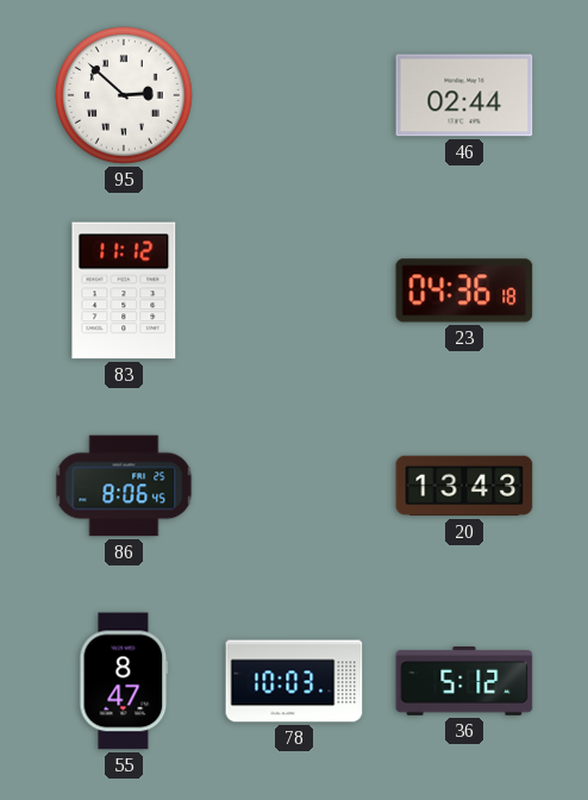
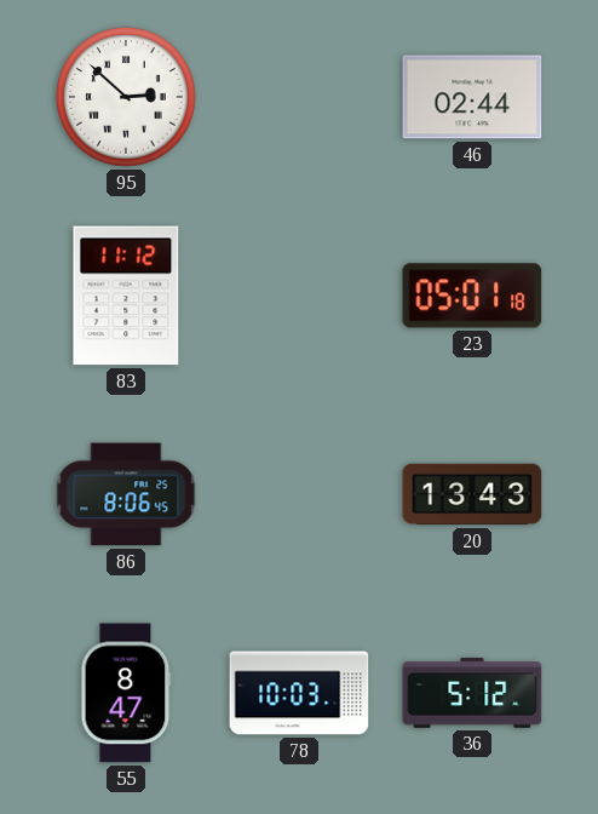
23: 04:36 -> 05:01
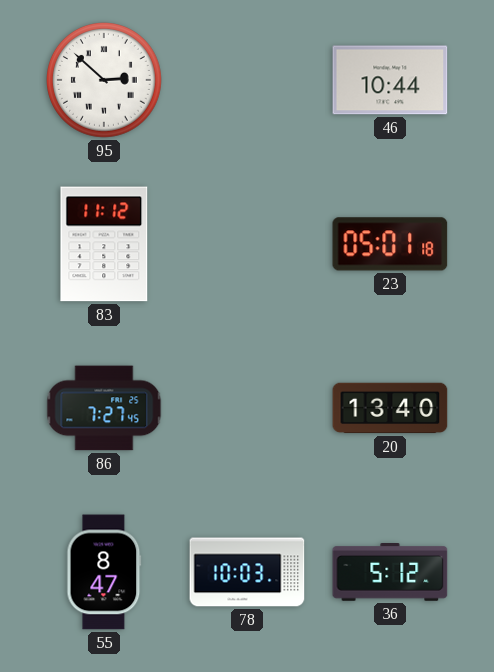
46: 02:44 -> 10:44
86: 8:06 -> 7:27
20: 13:43 -> 13:40
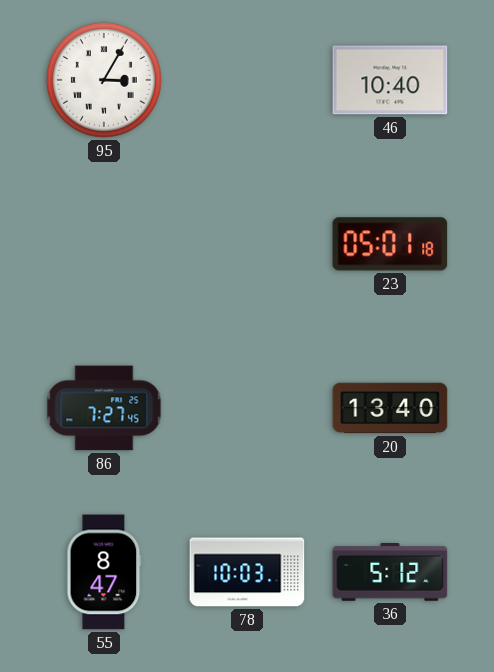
95: 2:52 -> 3:05
46: 10:44 -> 10:40
83: 11:12 -> none
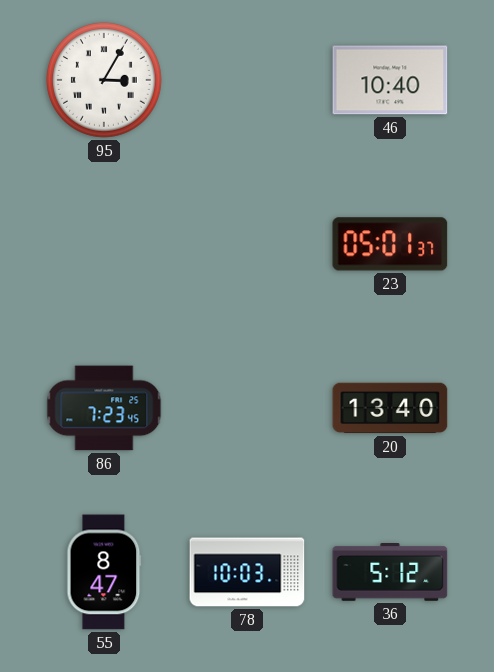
23: 05:01:18 -> 05:01:37
86: 7:27 -> 7:23
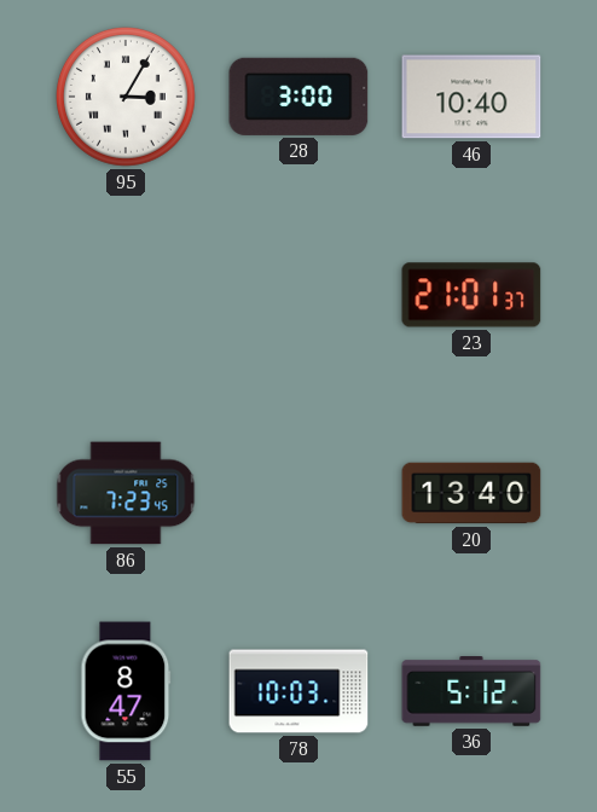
28: none -> 3:00
23: 05:01 -> 21:01
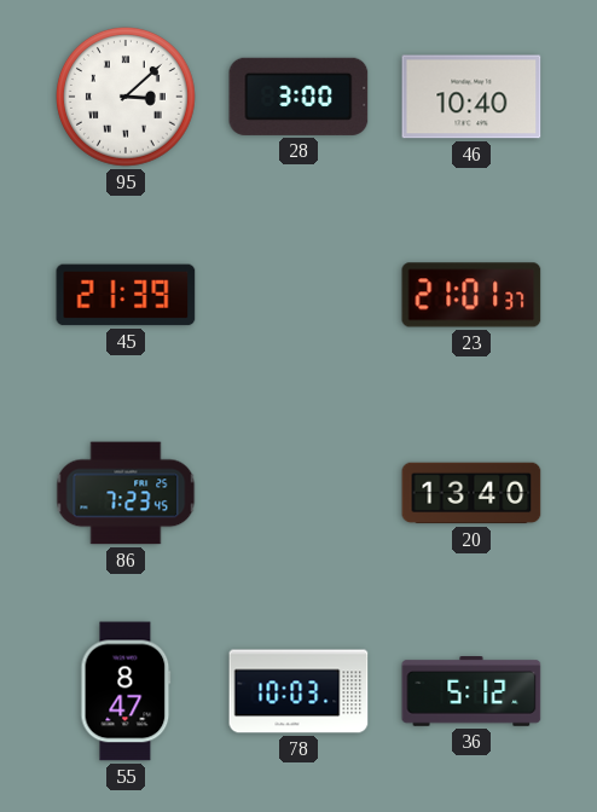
95: 3:05 -> 3:08
45: none -> 21:39
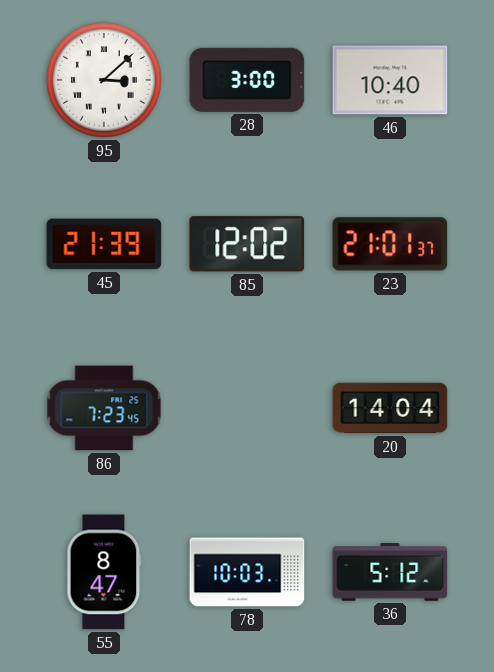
85: none -> 12:02
20: 13:40 -> 14:04
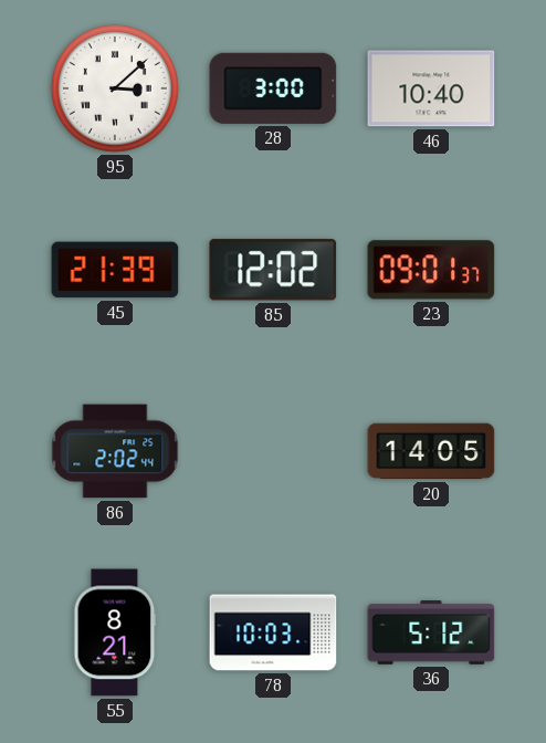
23: 21:01 -> 09:01
86: 7:23 -> 2:02
20: 14:04 -> 14:05
55: 8:47 -> 8:21
